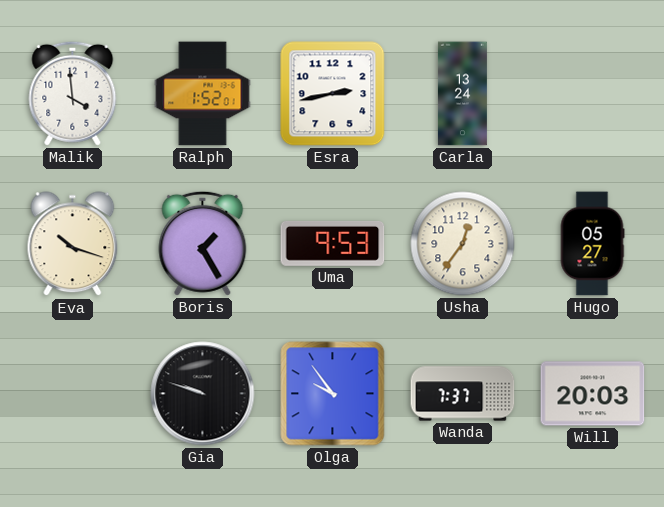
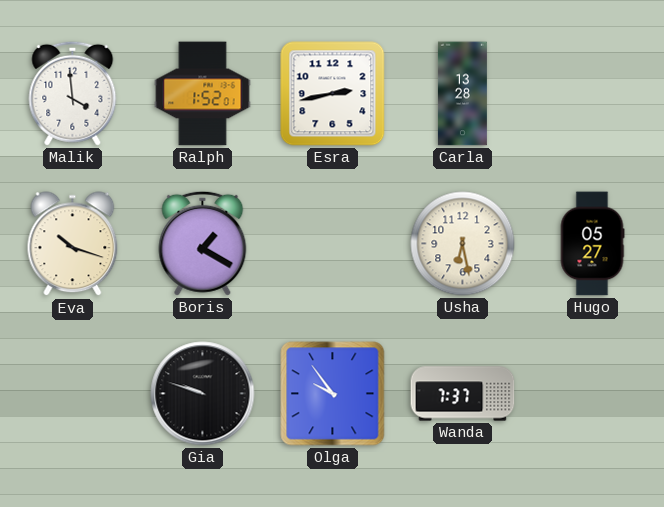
Carla: 13:24 -> 13:28
Boris: 1:25 -> 1:20
Uma: 9:53 -> none
Usha: 12:36 -> 6:28
Will: 20:03 -> none
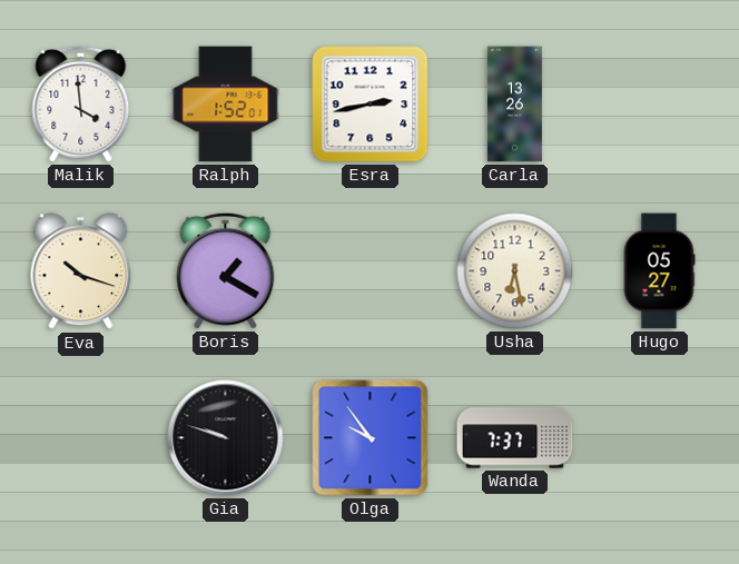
Carla: 13:28 -> 13:26
